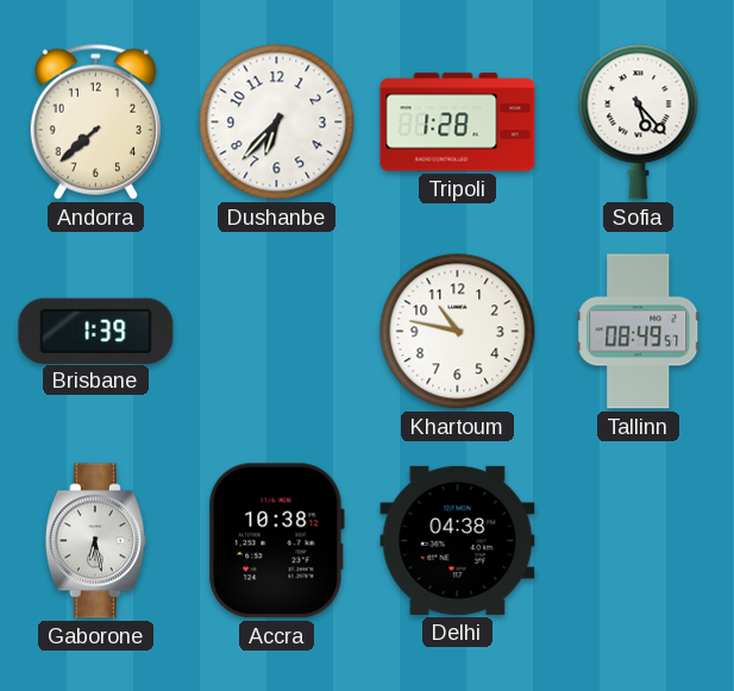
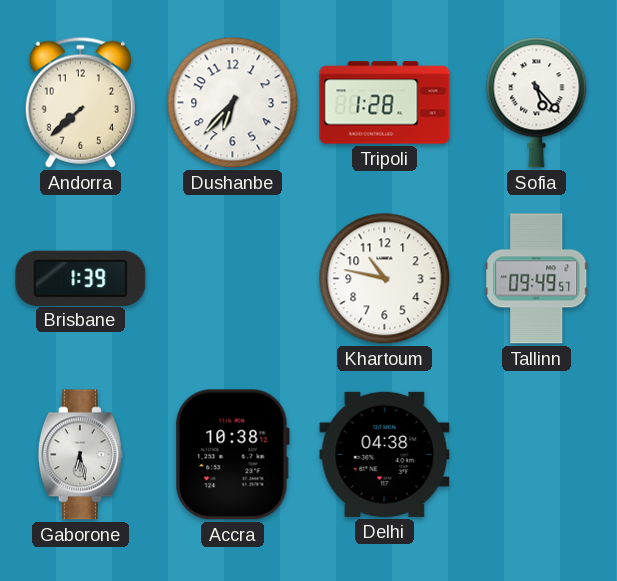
Tallinn: 08:49 -> 09:49
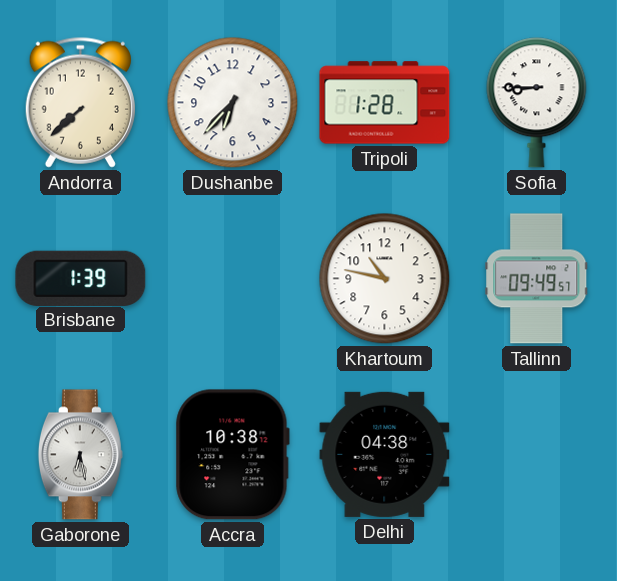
Sofia: 5:23 -> 8:45
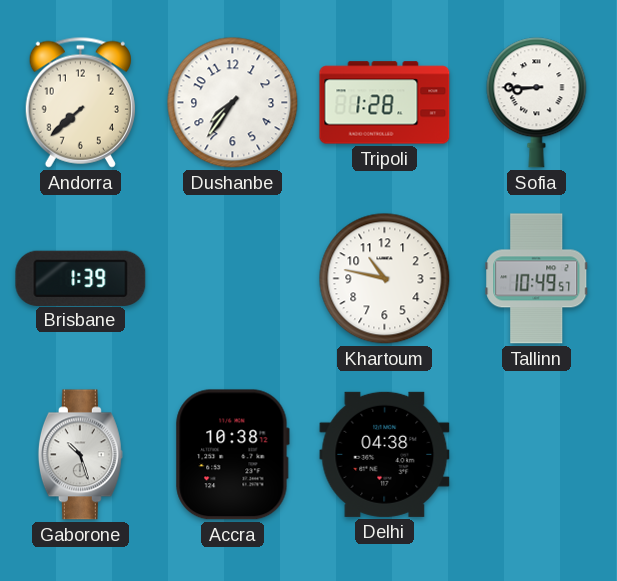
Dushanbe: 6:37 -> 7:36
Tallinn: 09:49 -> 10:49
Gaborone: 6:28 -> 10:27
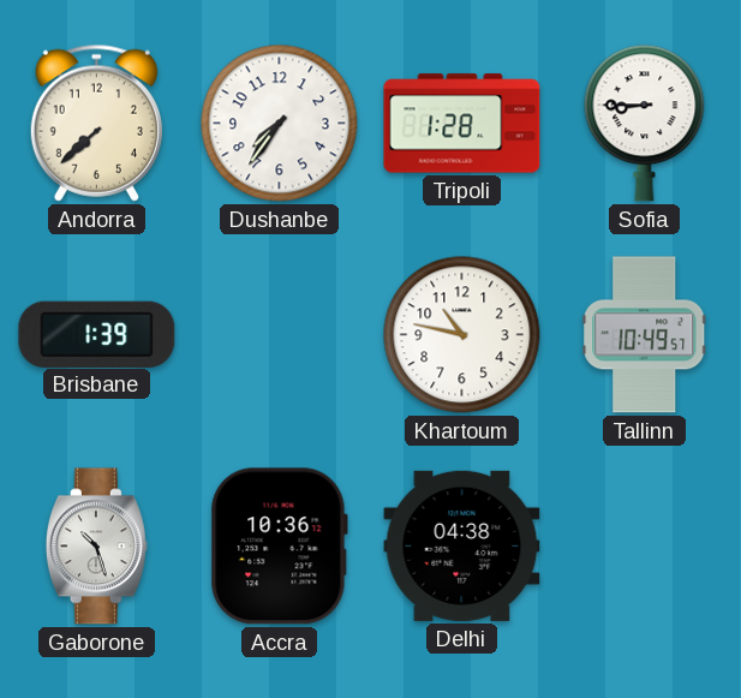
Accra: 10:38 -> 10:36
